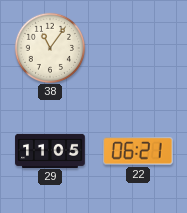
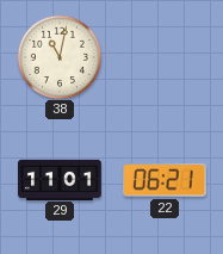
38: 11:06 -> 11:02
29: 11:05 -> 11:01
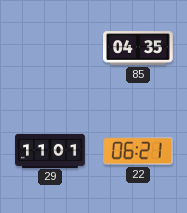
38: 11:02 -> none
85: none -> 04:35
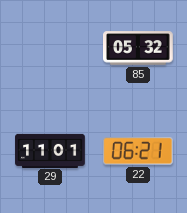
85: 04:35 -> 05:32
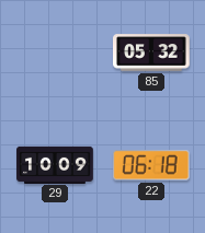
29: 11:01 -> 10:09
22: 06:21 -> 06:18
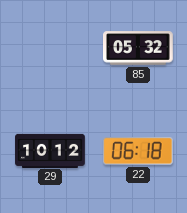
29: 10:09 -> 10:12
